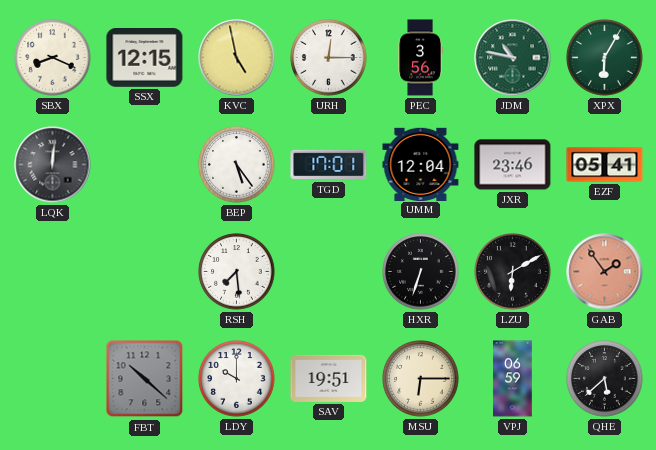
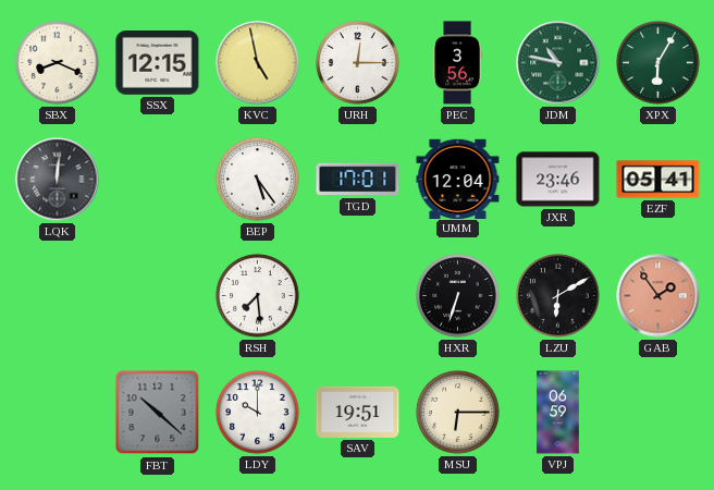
QHE: 5:38 -> none
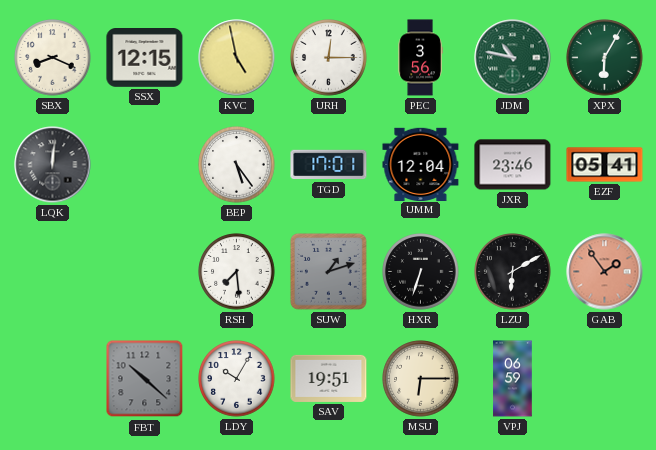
SUW: none -> 1:12
LDY: 10:00 -> 10:05
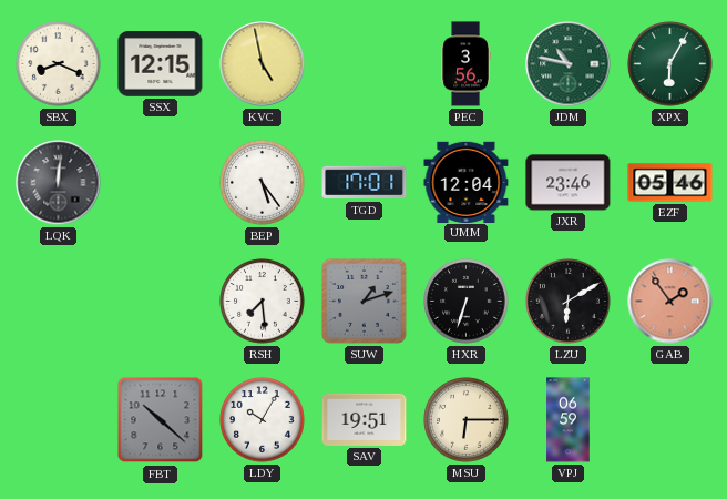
URH: 12:15 -> none
EZF: 05:41 -> 05:46
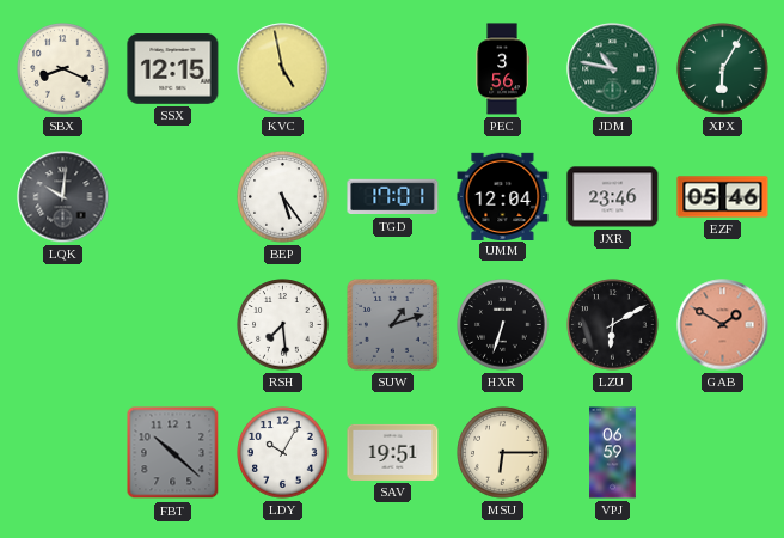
LQK: 12:01 -> 10:01
GAB: 1:54 -> 1:50
